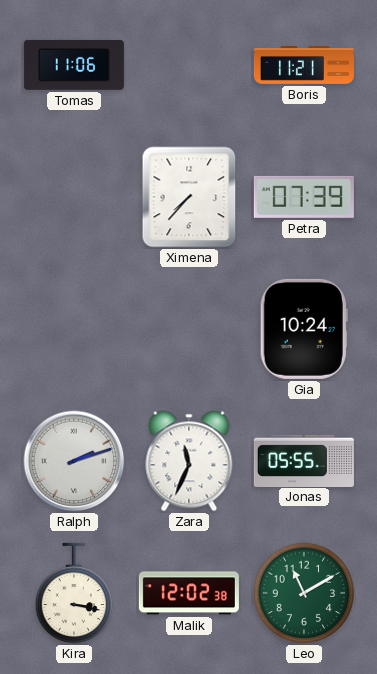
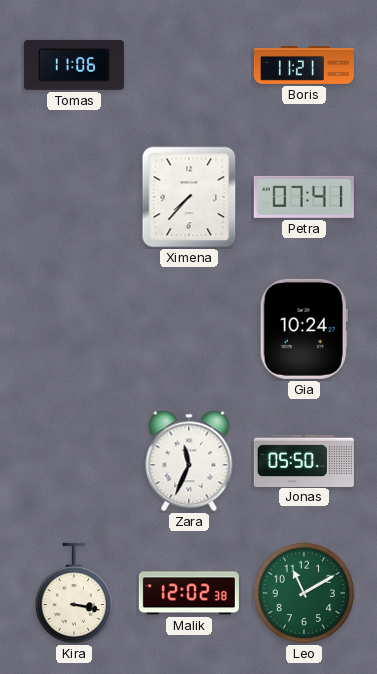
Petra: 07:39 -> 07:41
Ralph: 2:12 -> none
Jonas: 05:55 -> 05:50
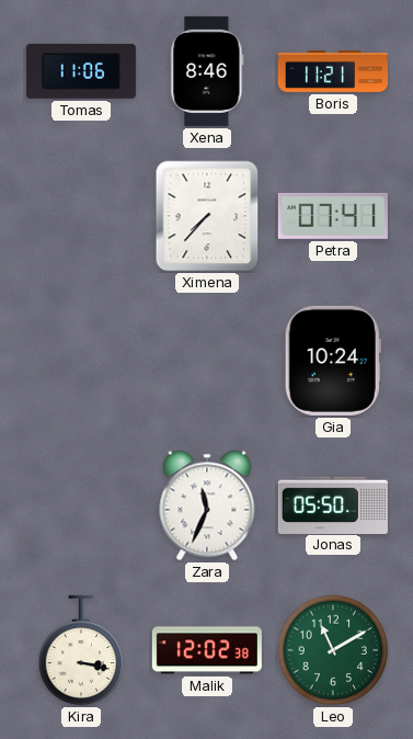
Xena: none -> 8:46
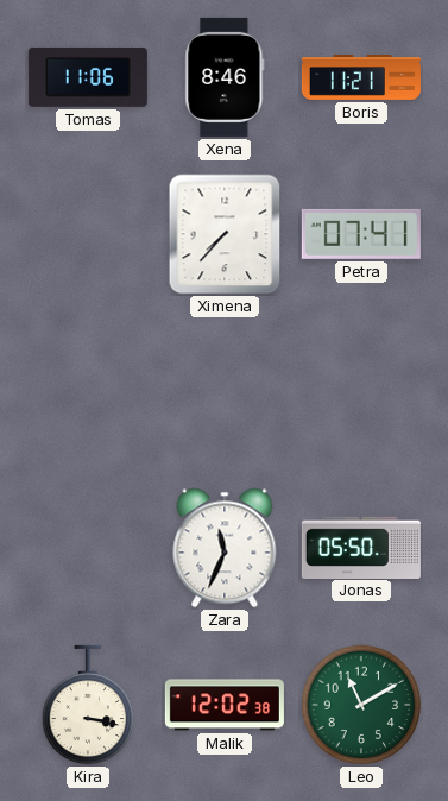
Gia: 10:24 -> none
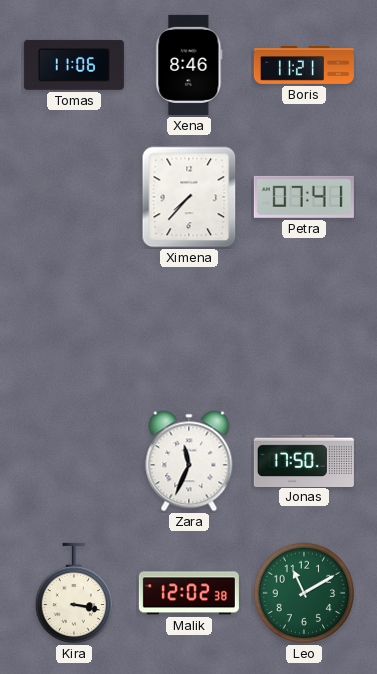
Jonas: 05:50 -> 17:50
